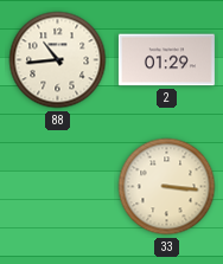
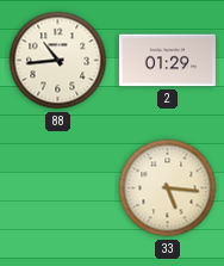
33: 3:16 -> 5:16
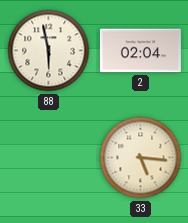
88: 10:44 -> 5:58
2: 01:29 -> 02:04
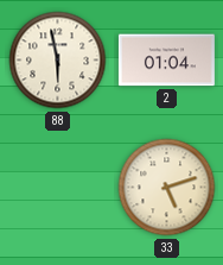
2: 02:04 -> 01:04
33: 5:16 -> 5:12
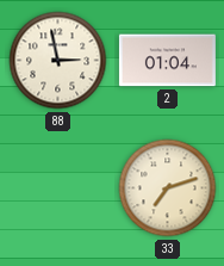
88: 5:58 -> 2:58
33: 5:12 -> 7:12
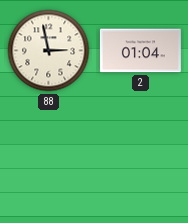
33: 7:12 -> none
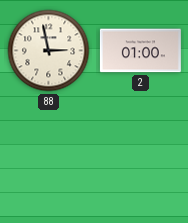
2: 01:04 -> 01:00
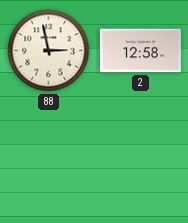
2: 01:00 -> 12:58
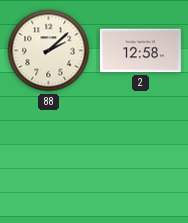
88: 2:58 -> 2:08
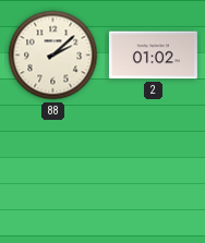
2: 12:58 -> 01:02
